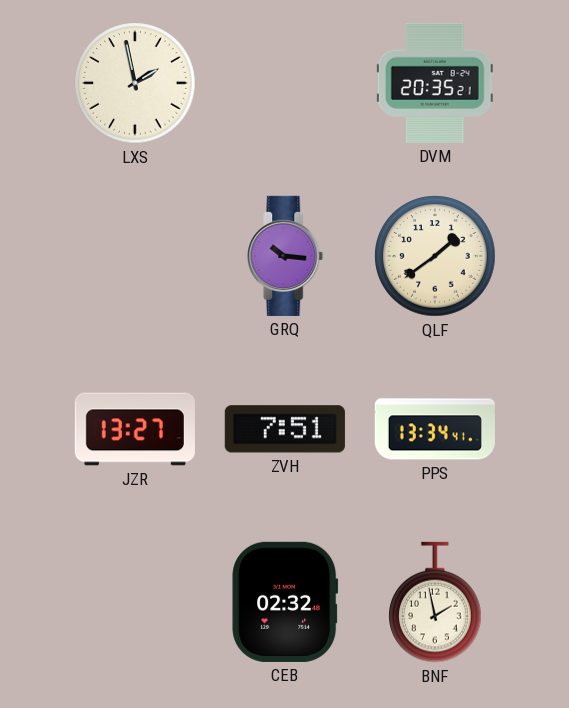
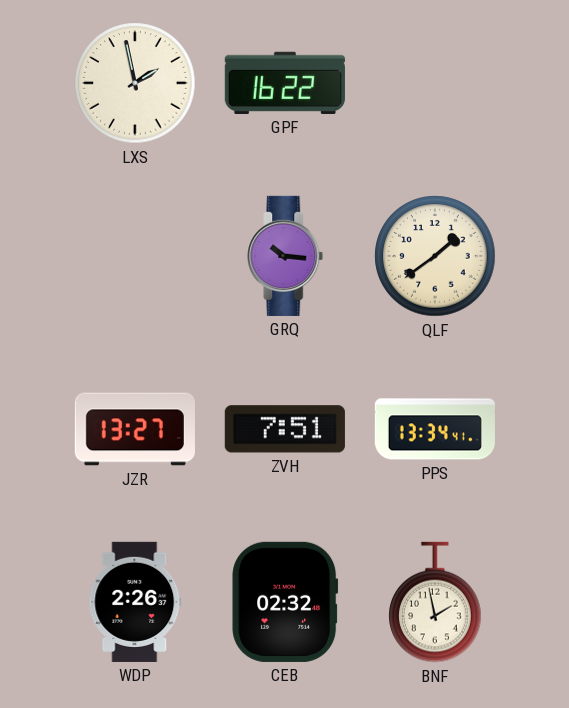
GPF: none -> 16:22
DVM: 20:35 -> none
WDP: none -> 2:26
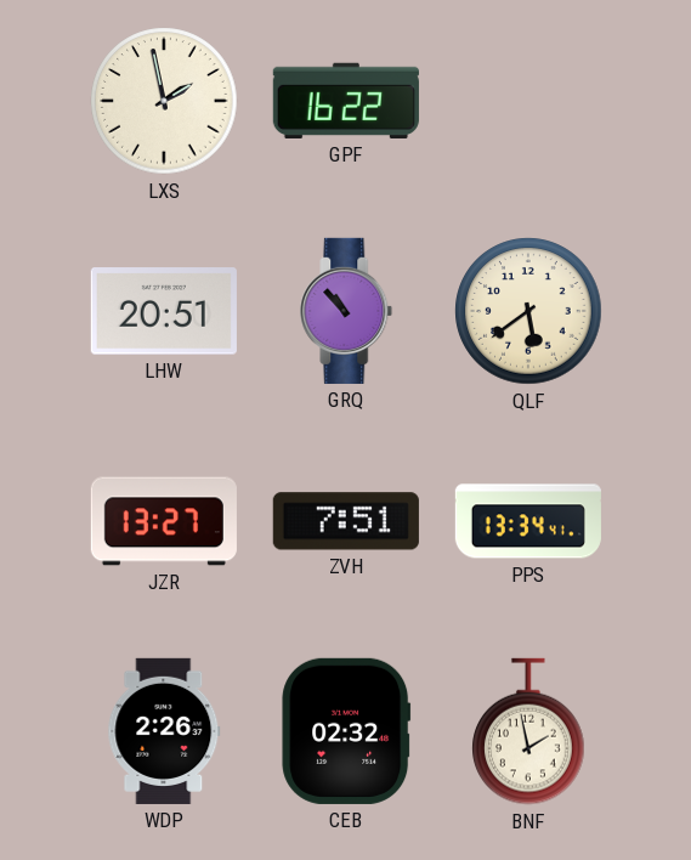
LHW: none -> 20:51
GRQ: 10:16 -> 10:53
QLF: 1:39 -> 5:39
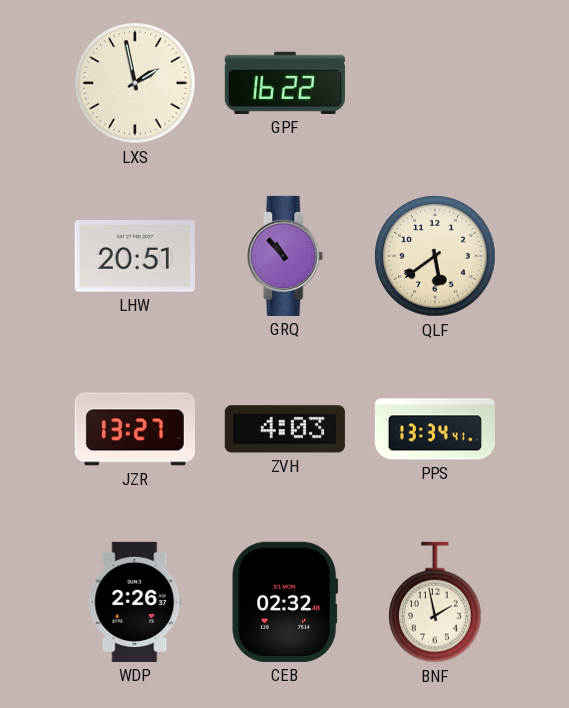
ZVH: 7:51 -> 4:03
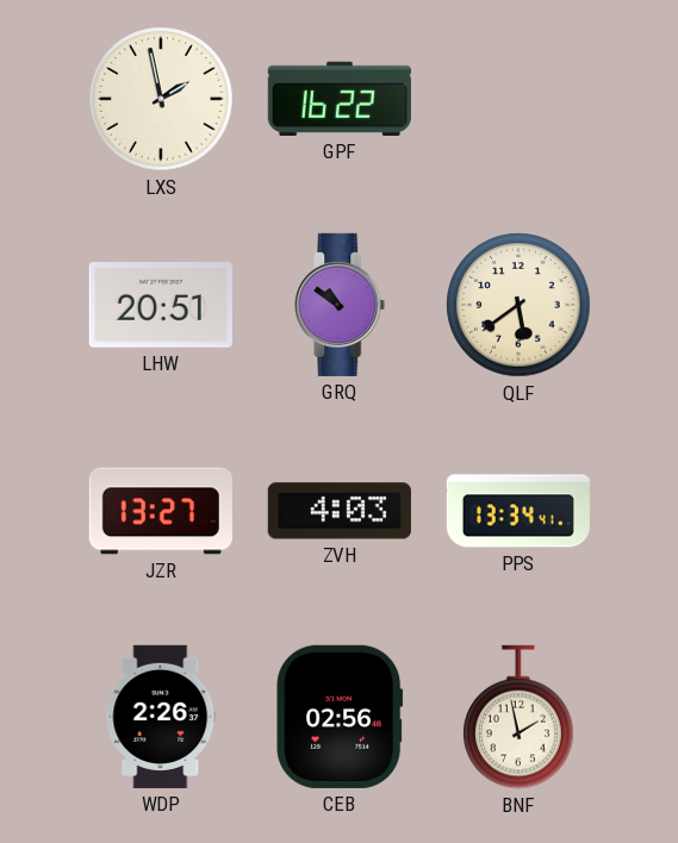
GRQ: 10:53 -> 10:51
CEB: 02:32 -> 02:56
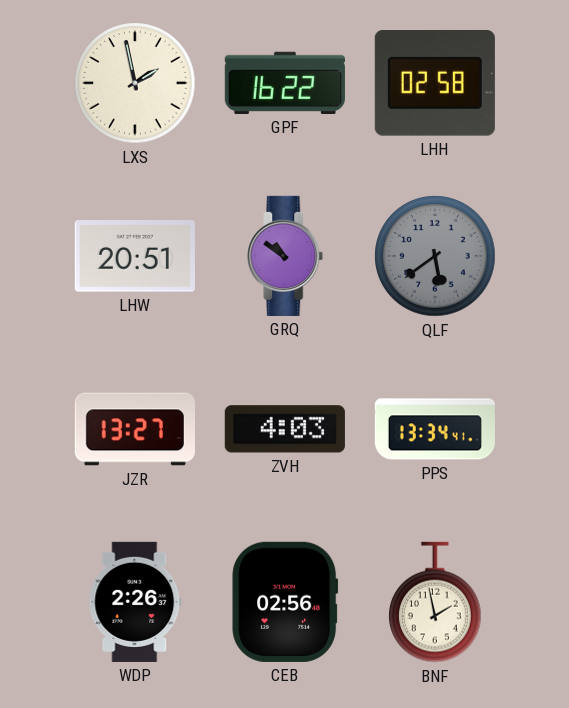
LHH: none -> 02:58
QLF dial: cream -> grey
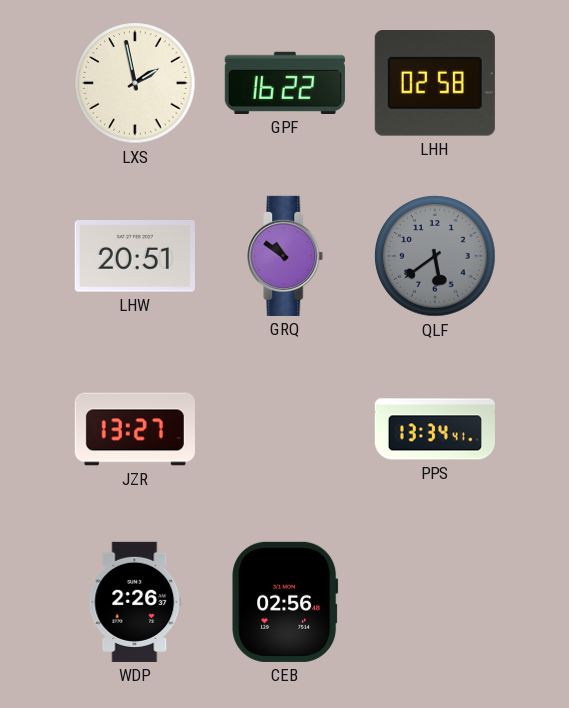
ZVH: 4:03 -> none
BNF: 1:58 -> none
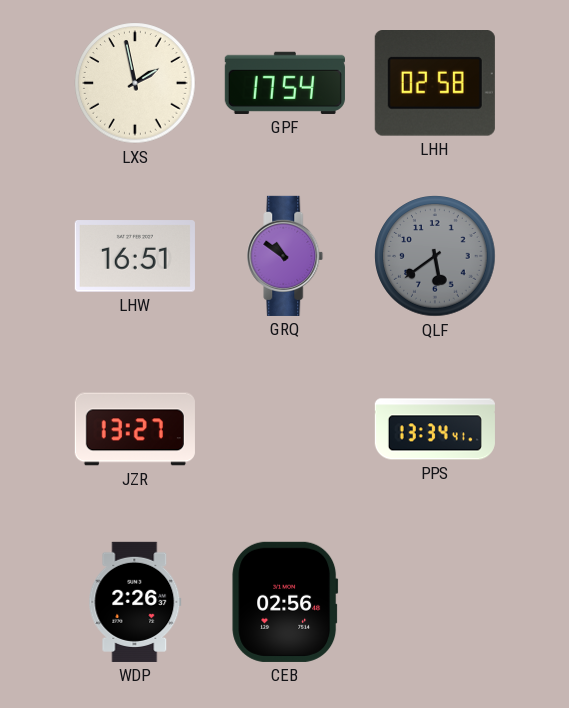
GPF: 16:22 -> 17:54
LHW: 20:51 -> 16:51
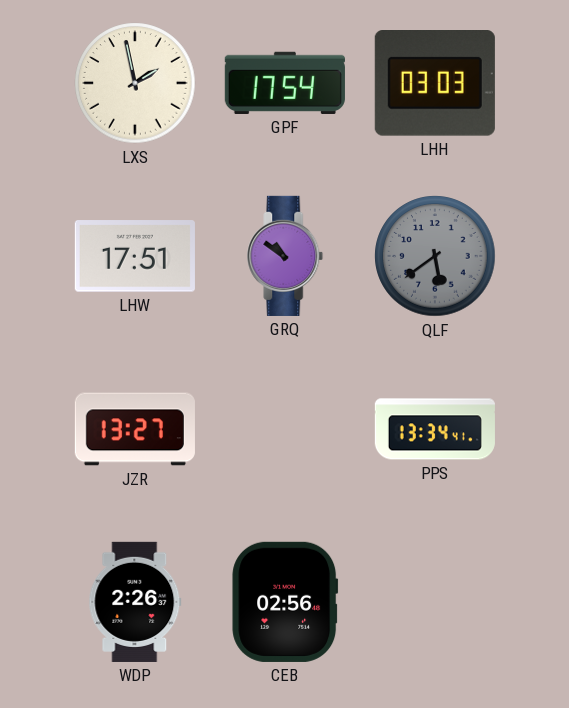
LHH: 02:58 -> 03:03
LHW: 16:51 -> 17:51
